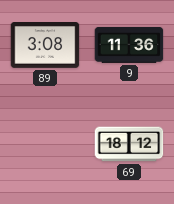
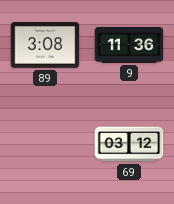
69: 18:12 -> 03:12
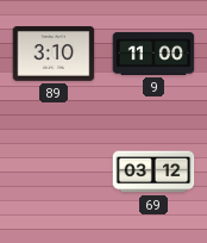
89: 3:08 -> 3:10
9: 11:36 -> 11:00
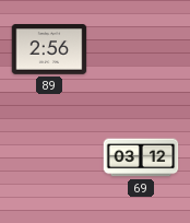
89: 3:10 -> 2:56
9: 11:00 -> none
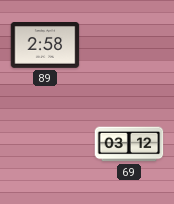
89: 2:56 -> 2:58
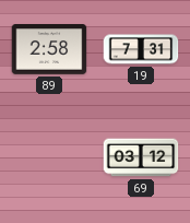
19: none -> 7:31
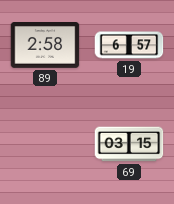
19: 7:31 -> 6:57
69: 03:12 -> 03:15
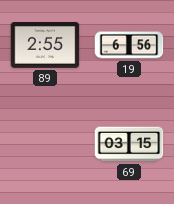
89: 2:58 -> 2:55
19: 6:57 -> 6:56
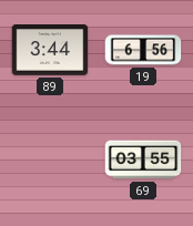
89: 2:55 -> 3:44
69: 03:15 -> 03:55
